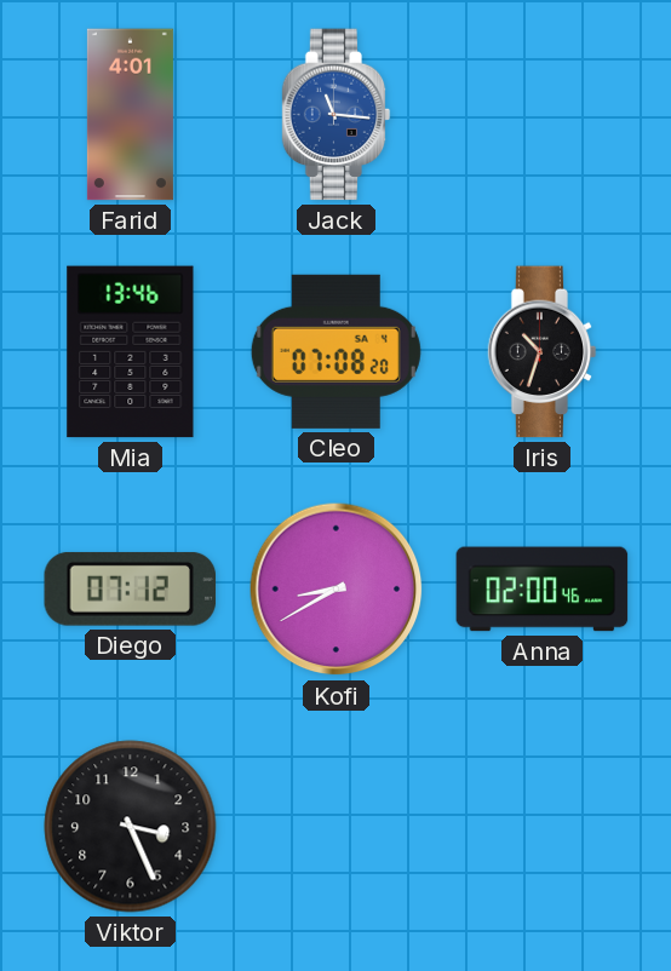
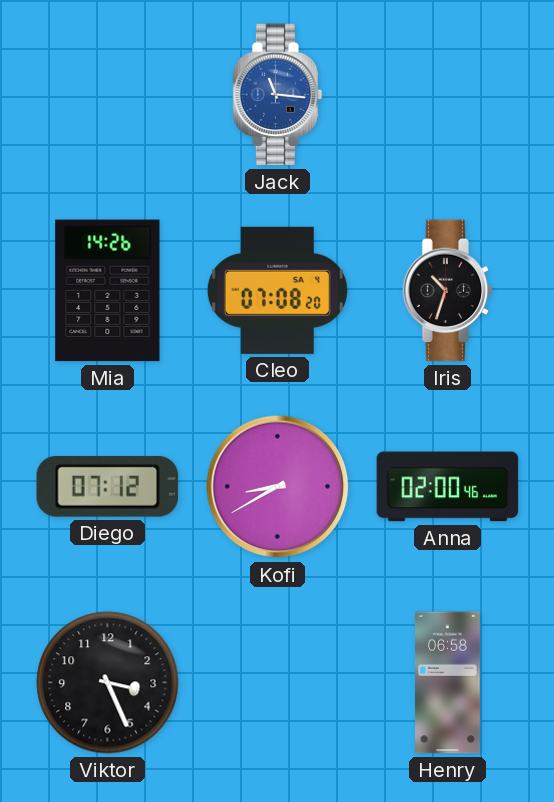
Farid: 4:01 -> none
Mia: 13:46 -> 14:26
Henry: none -> 06:58
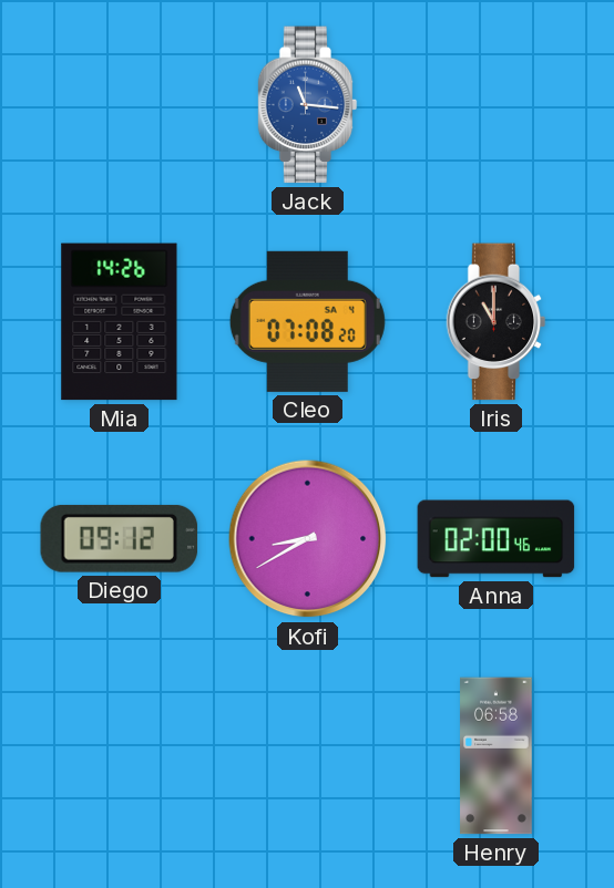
Iris: 10:33 -> 11:00
Diego: 07:12 -> 09:12
Viktor: 3:26 -> none
